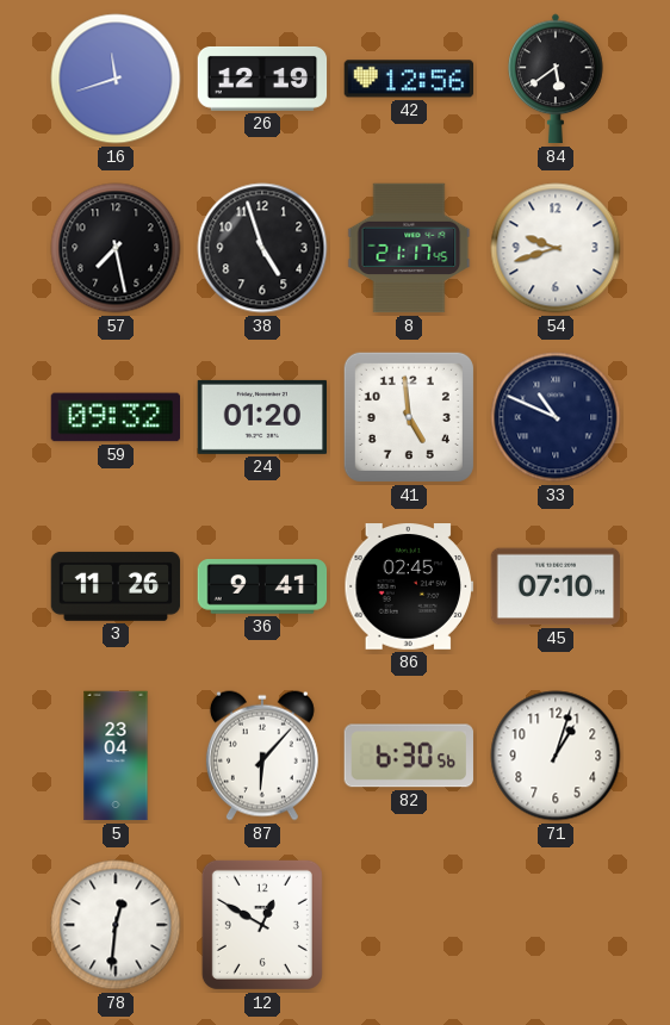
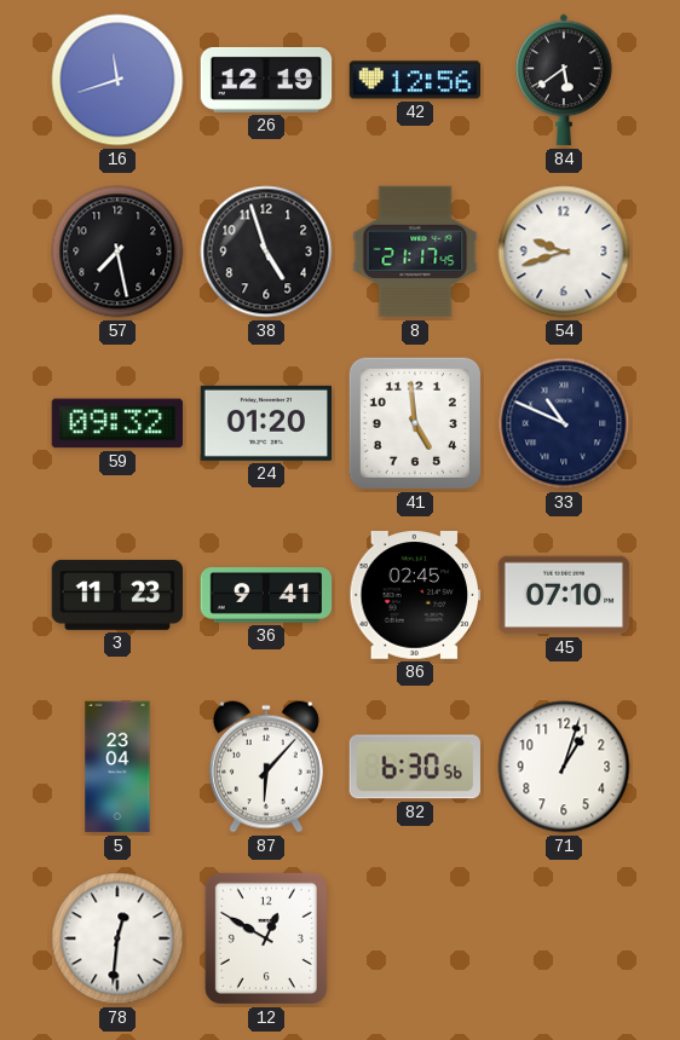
3: 11:26 -> 11:23
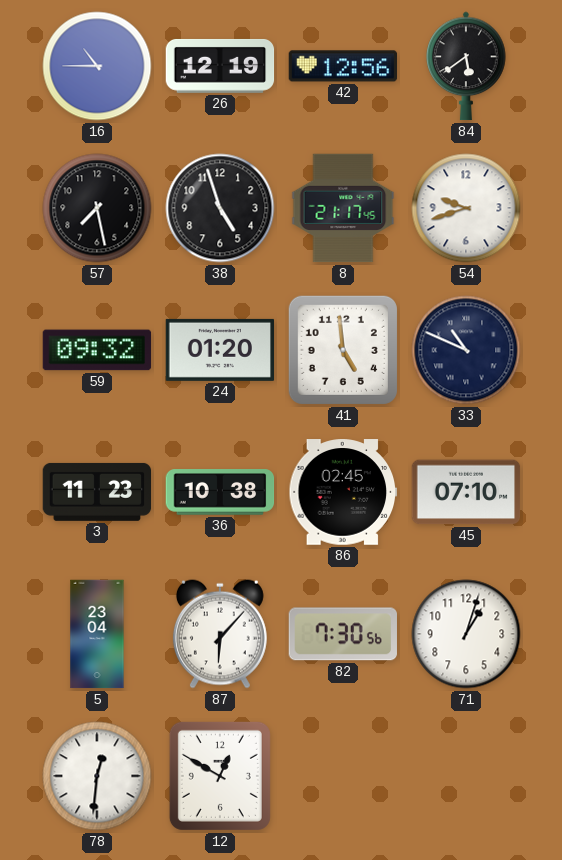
16: 11:42 -> 10:45
36: 9:41 -> 10:38
82: 6:30 -> 7:30
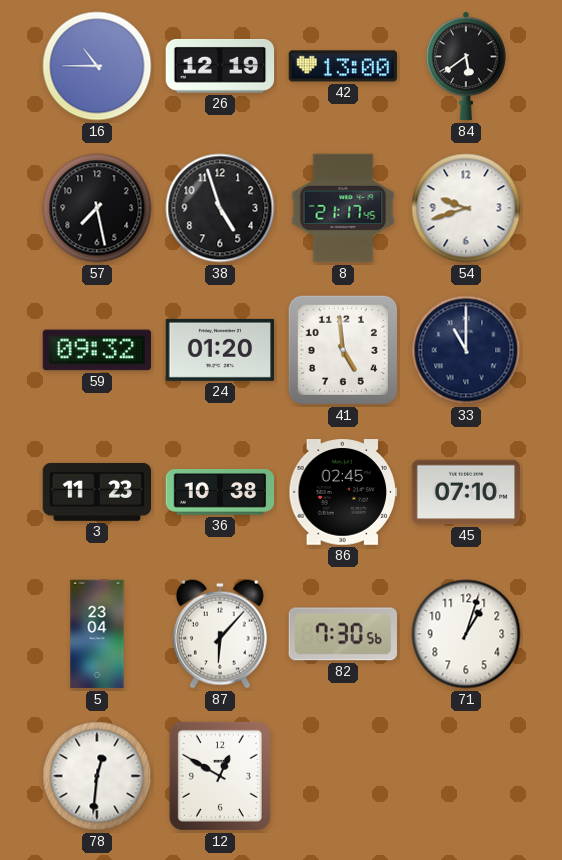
42: 12:56 -> 13:00
33: 10:49 -> 11:00
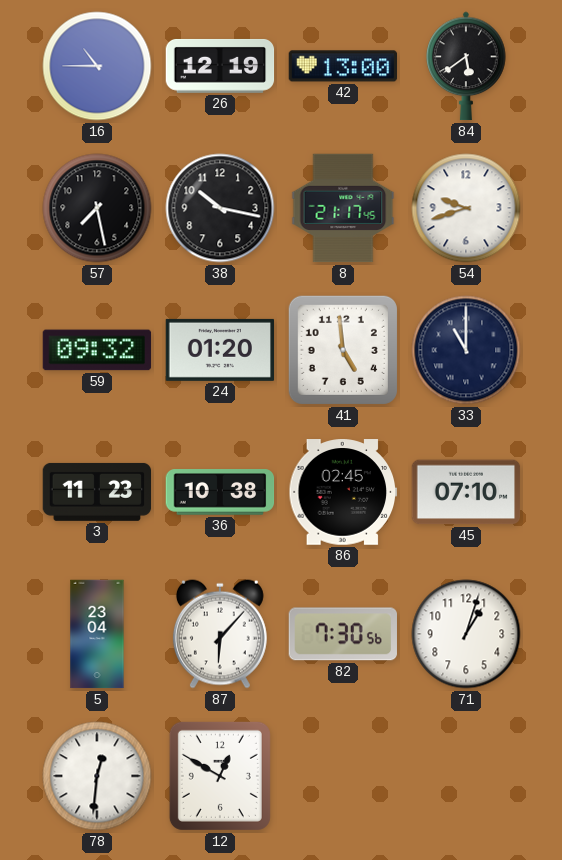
38: 4:57 -> 10:17
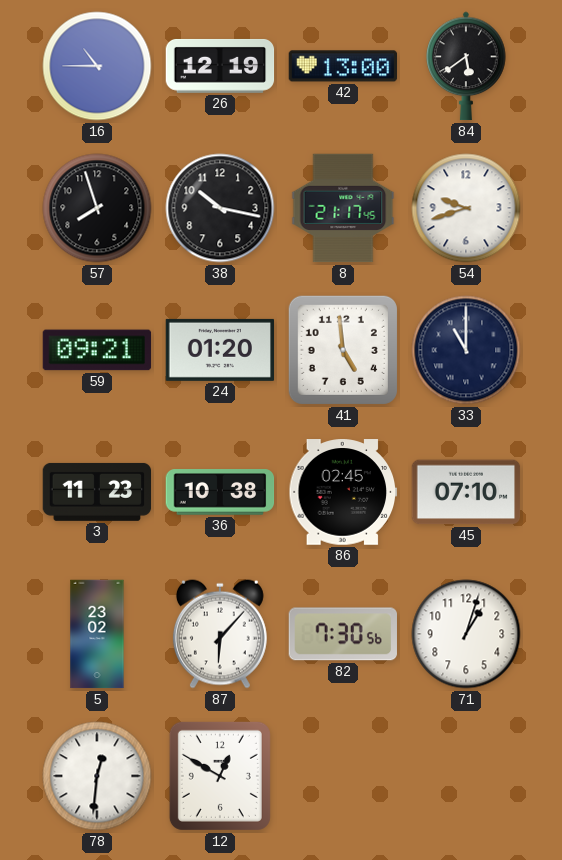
57: 7:28 -> 7:57
59: 09:32 -> 09:21
5: 23:04 -> 23:02
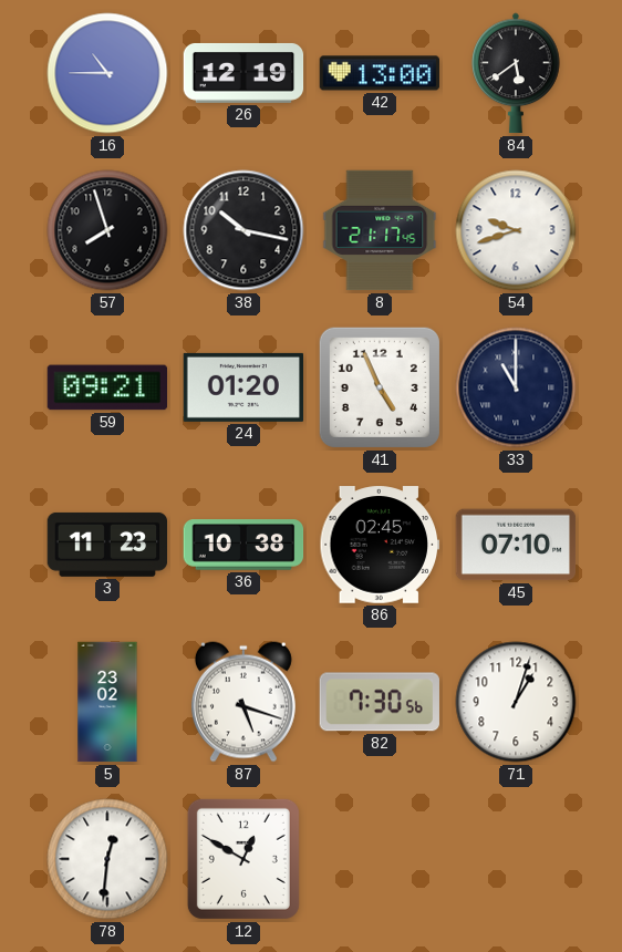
41: 4:59 -> 4:56
87: 6:07 -> 5:18
